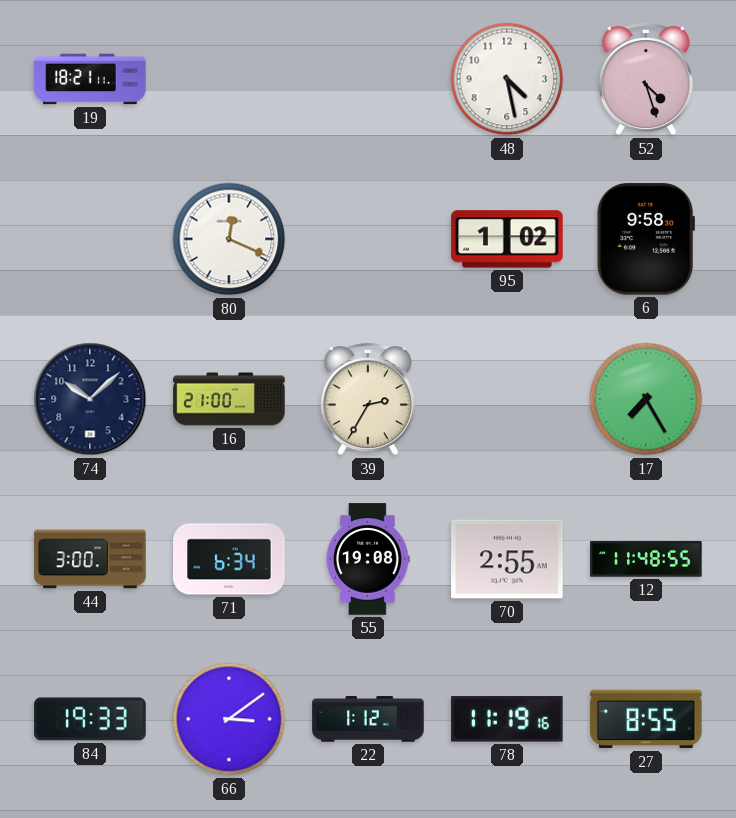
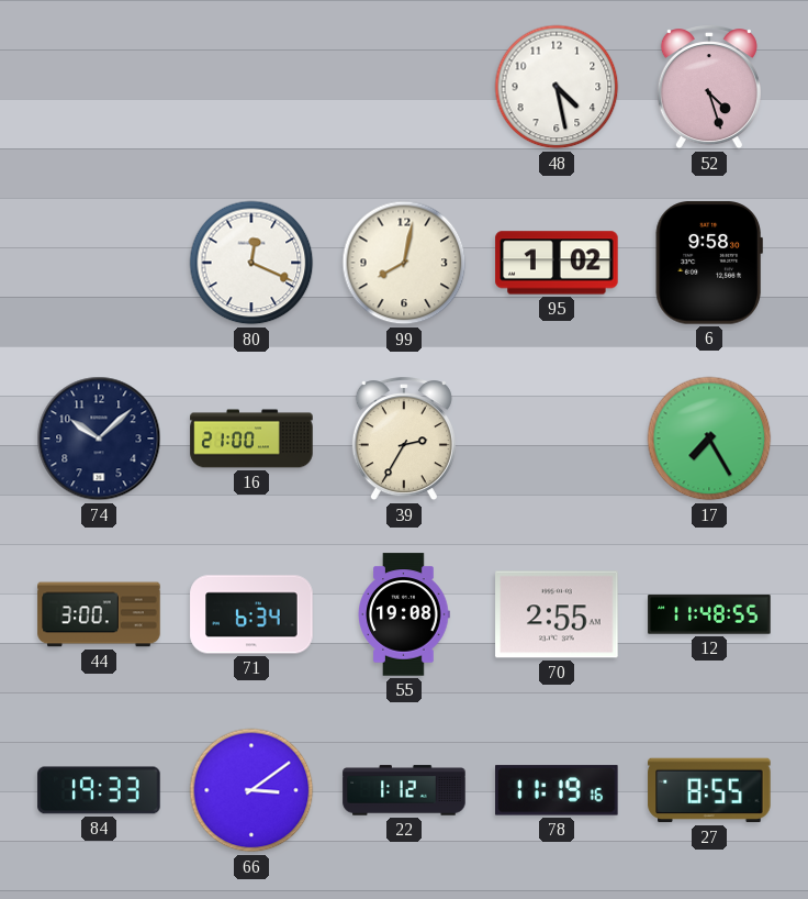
19: 18:21 -> none
99: none -> 8:02
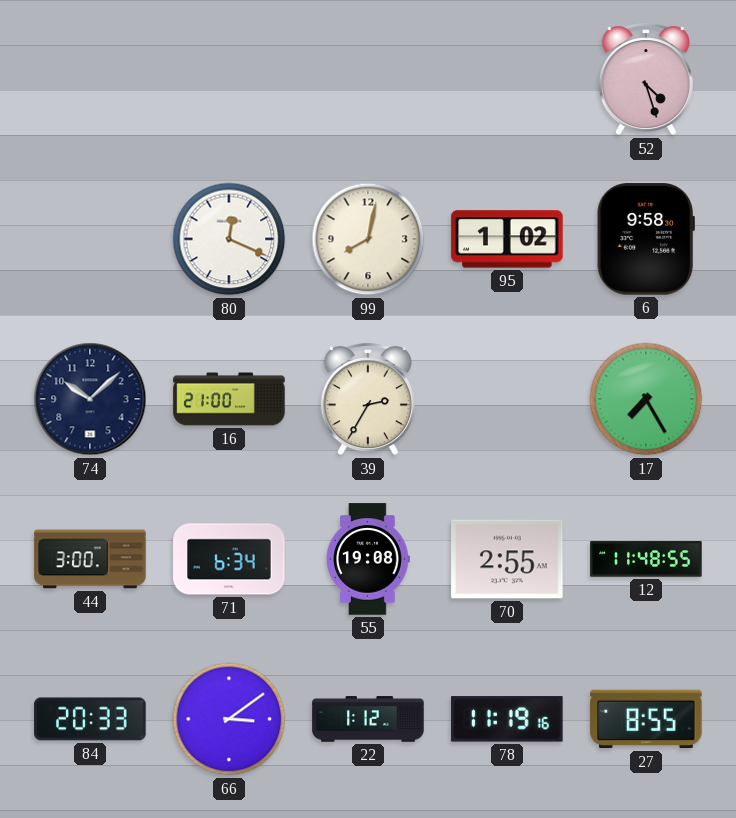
48: 4:28 -> none
84: 19:33 -> 20:33
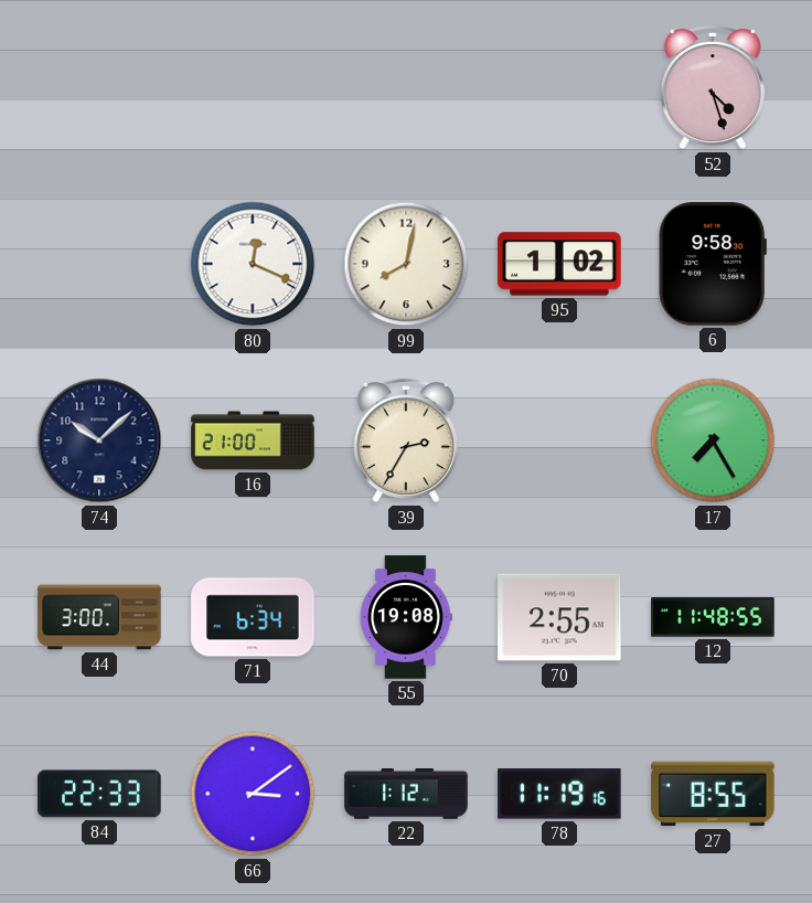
84: 20:33 -> 22:33
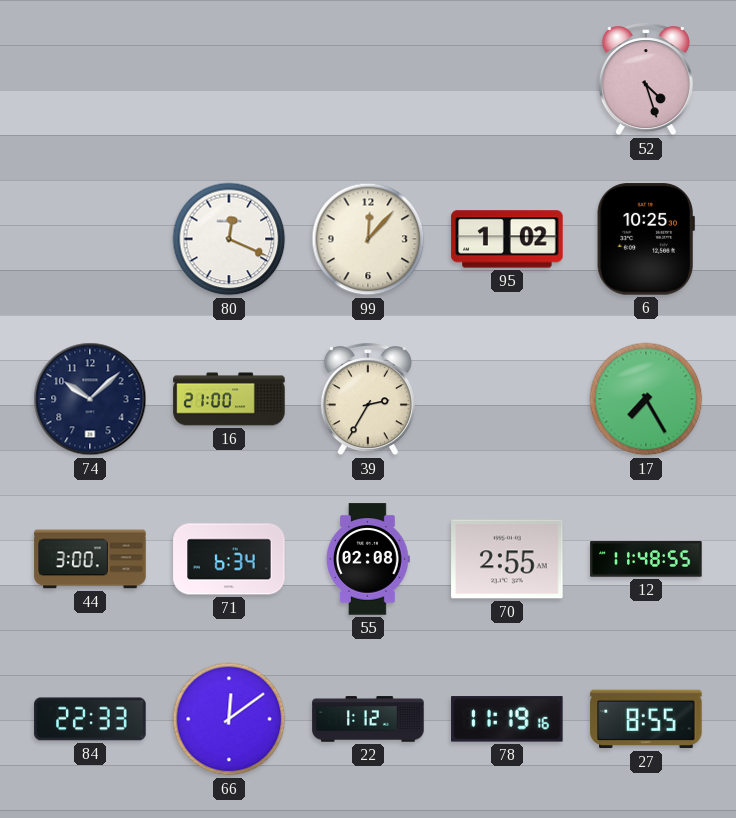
99: 8:02 -> 12:07
6: 9:58 -> 10:25
55: 19:08 -> 02:08
66: 3:09 -> 12:09
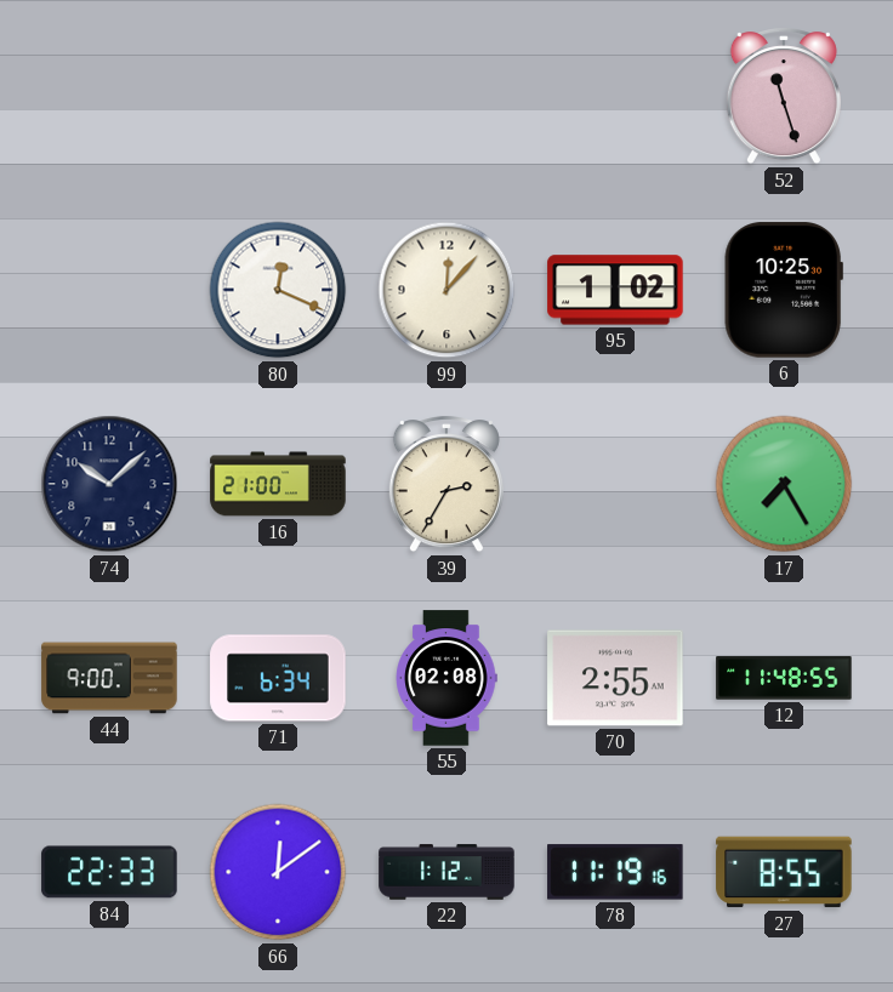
52: 4:27 -> 11:27
44: 3:00 -> 9:00
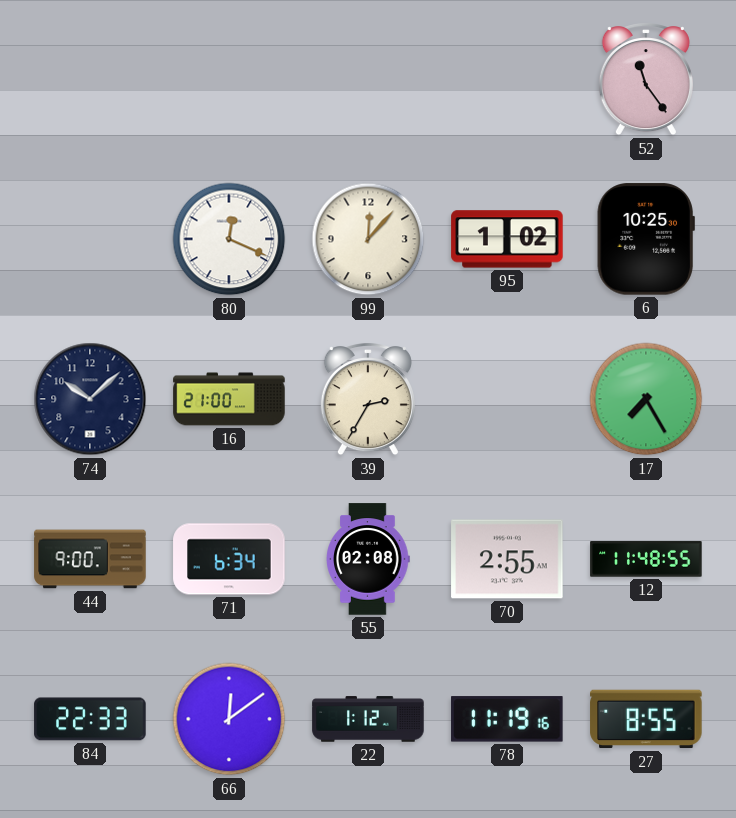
52: 11:27 -> 11:24
